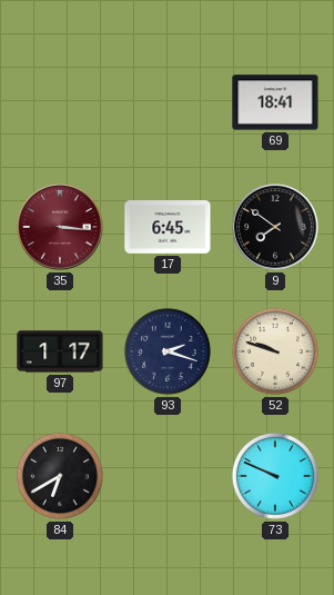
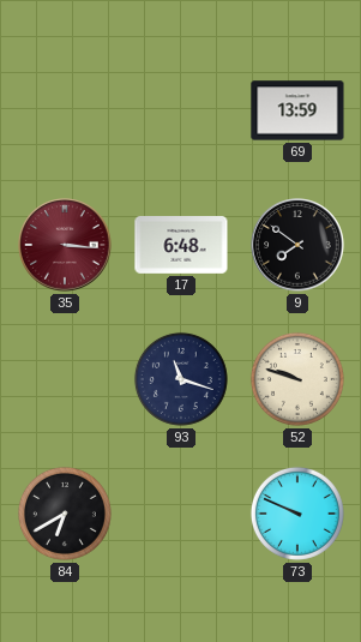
69: 18:41 -> 13:59
17: 6:45 -> 6:48
97: 1:17 -> none
93: 2:18 -> 11:18
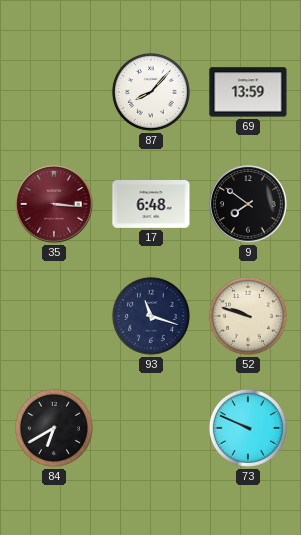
87: none -> 8:07
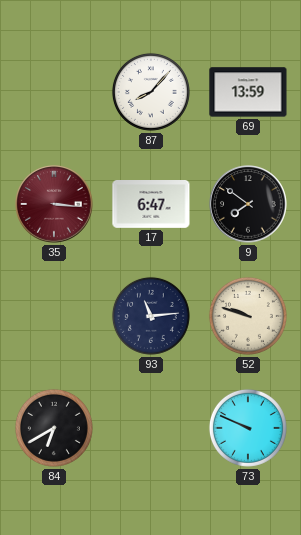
17: 6:48 -> 6:47
93: 11:18 -> 11:14
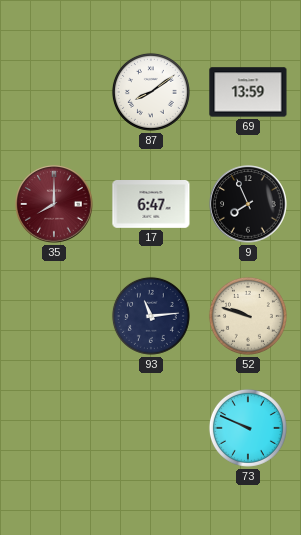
87: 8:07 -> 8:09
35: 3:16 -> 8:00
9: 7:51 -> 7:56
84: 6:40 -> none
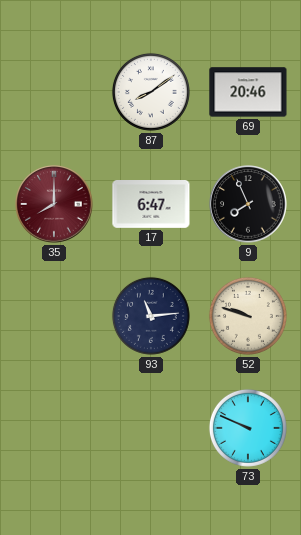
69: 13:59 -> 20:46
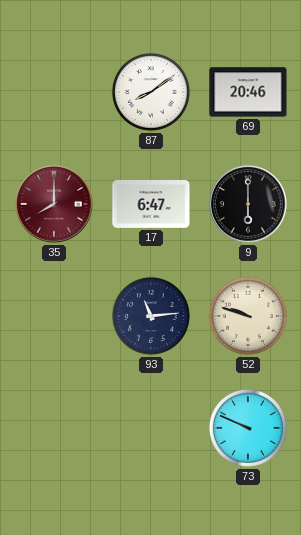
9: 7:56 -> 6:00
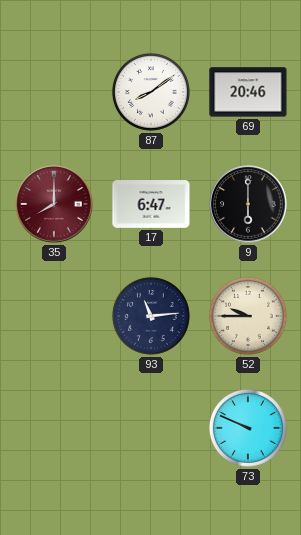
52: 9:48 -> 9:45
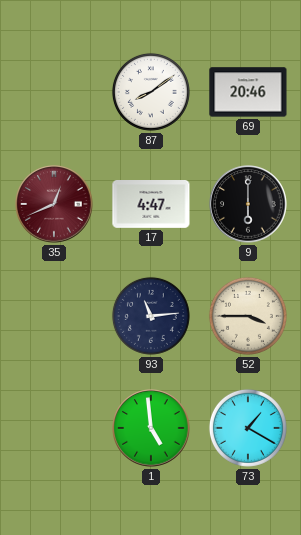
35: 8:00 -> 12:41
17: 6:47 -> 4:47
52: 9:45 -> 3:45
1: none -> 4:59
73: 9:49 -> 1:20
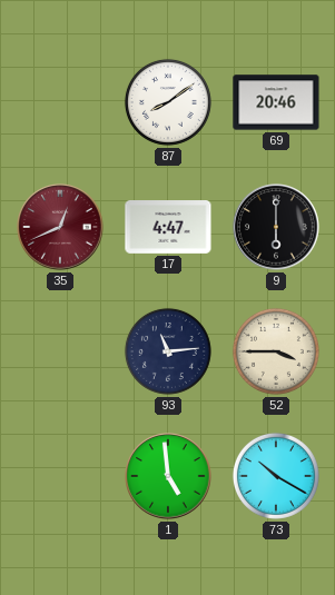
73: 1:20 -> 10:20
